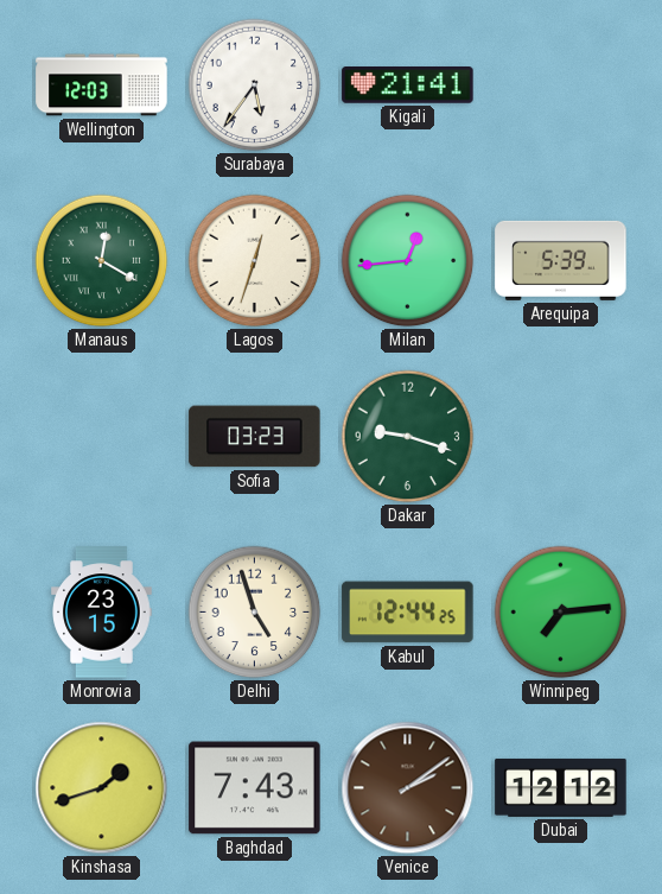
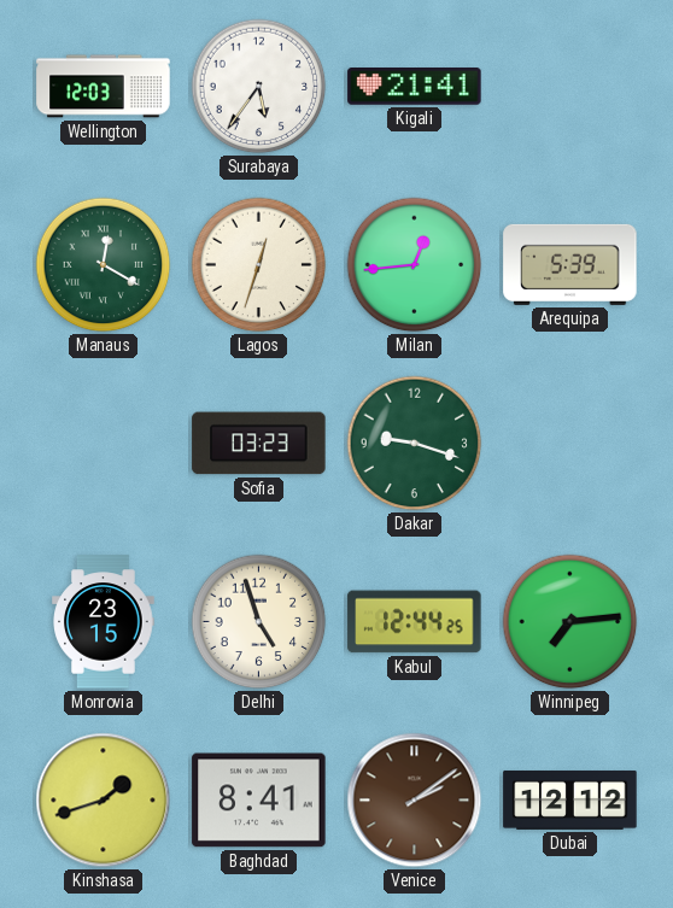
Baghdad: 7:43 -> 8:41
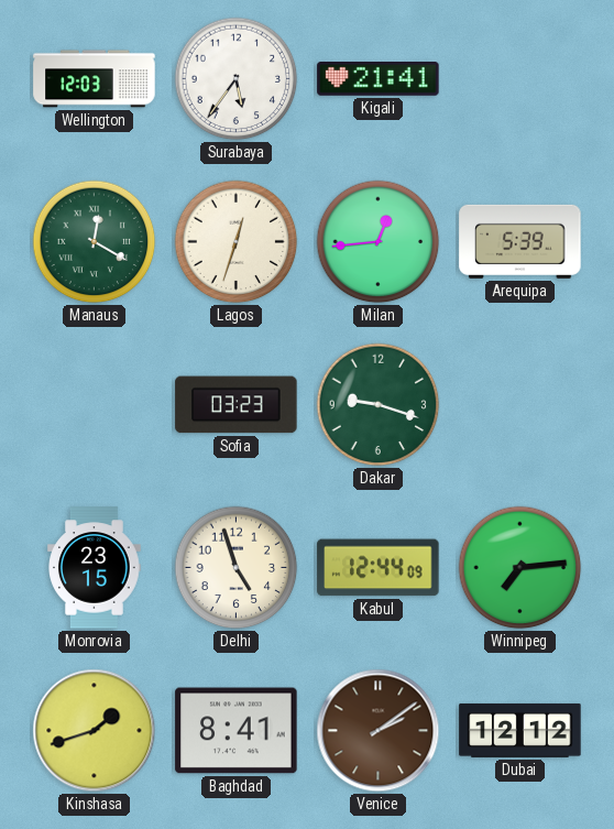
Kabul: 12:44:25 -> 12:44:09
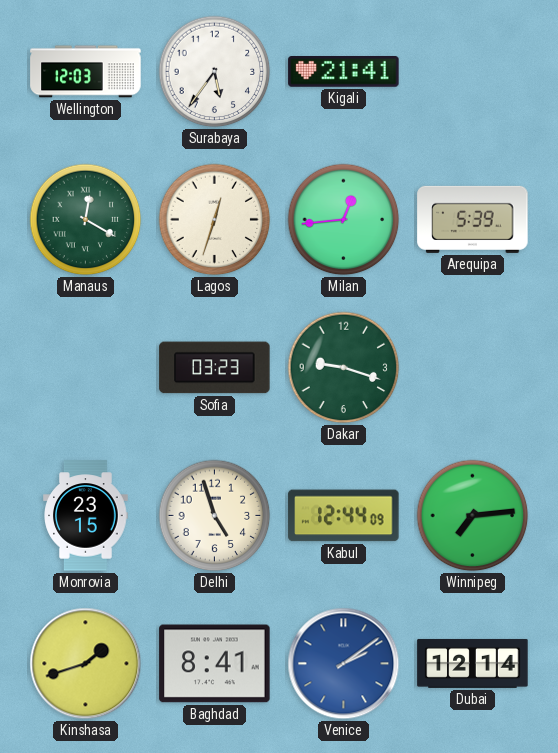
Venice dial: brown -> blue
Dubai: 12:12 -> 12:14
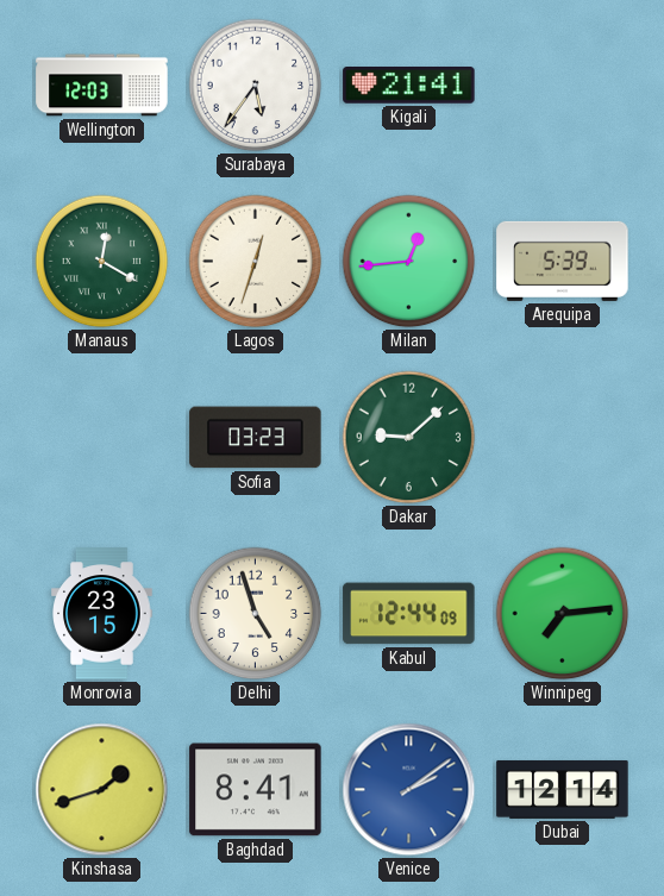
Dakar: 9:18 -> 9:08
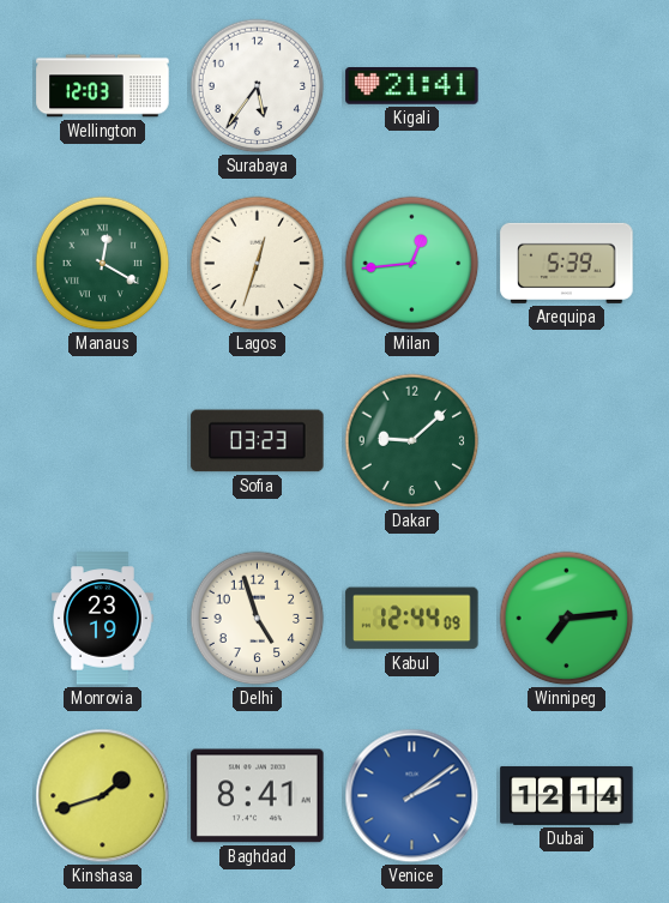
Monrovia: 23:15 -> 23:19
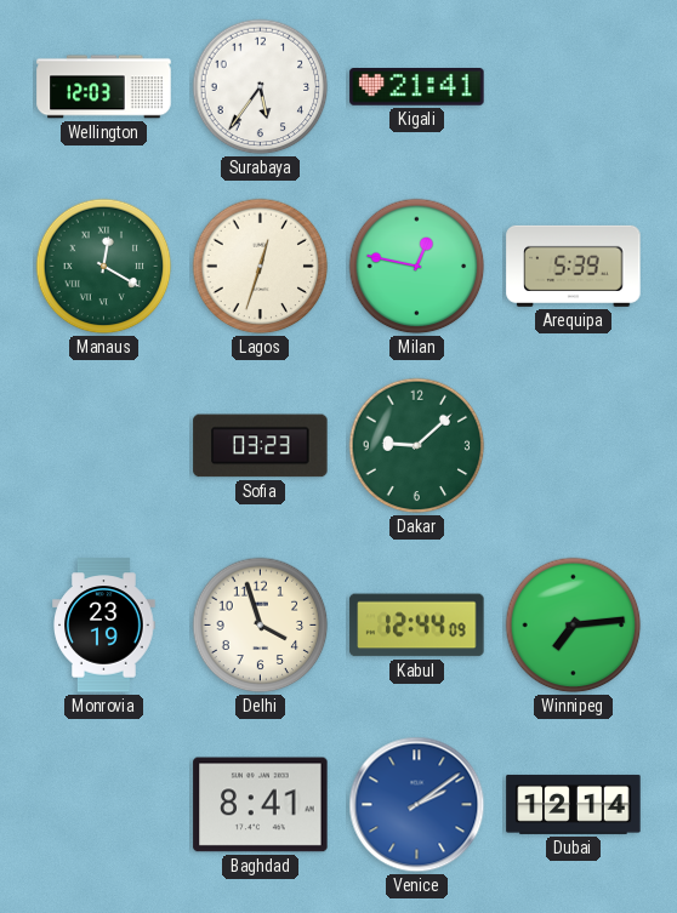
Milan: 12:44 -> 12:47
Delhi: 4:57 -> 3:57
Kinshasa: 1:42 -> none
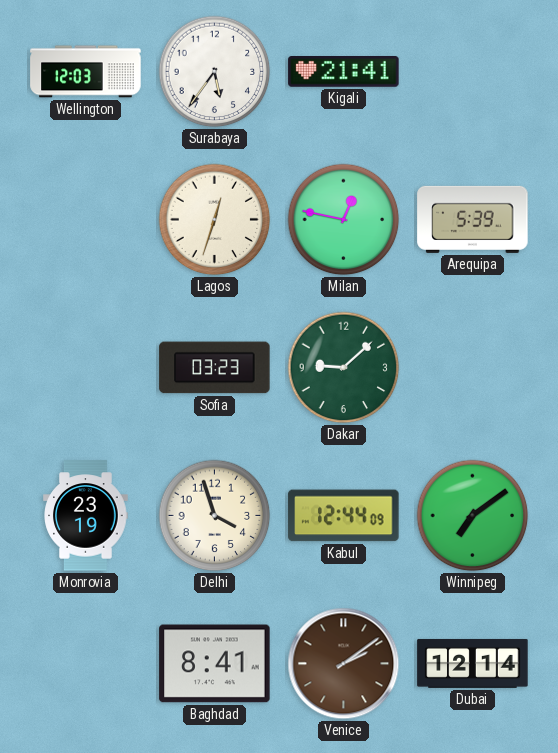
Manaus: 12:20 -> none
Winnipeg: 7:14 -> 7:09
Venice dial: blue -> brown
